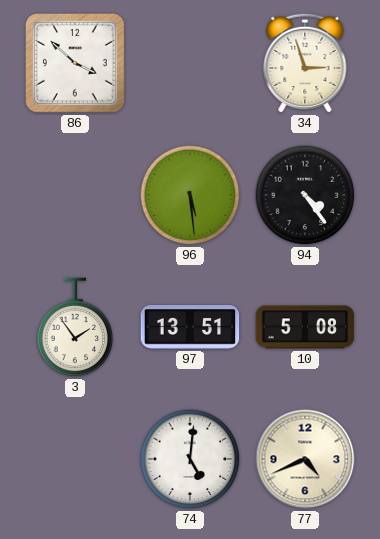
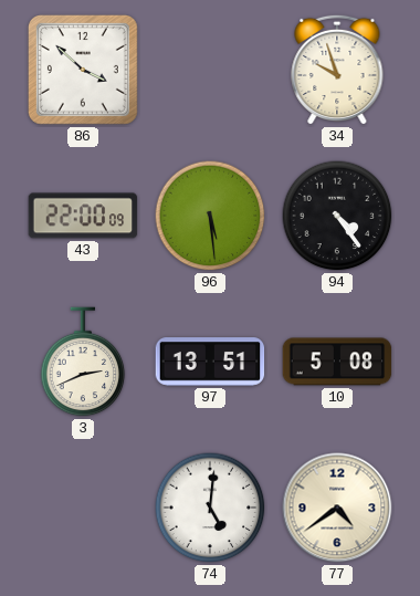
34: 2:57 -> 9:57
43: none -> 22:00
3: 1:54 -> 2:41
77: 4:41 -> 4:39
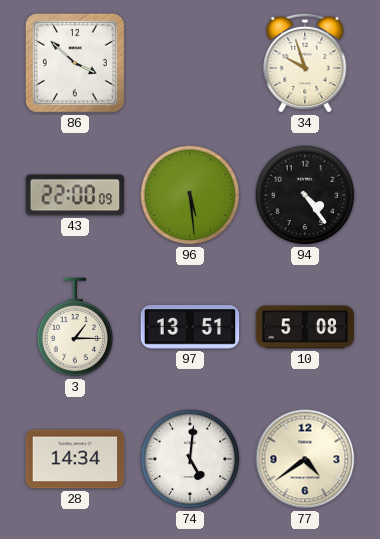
3: 2:41 -> 1:15
28: none -> 14:34
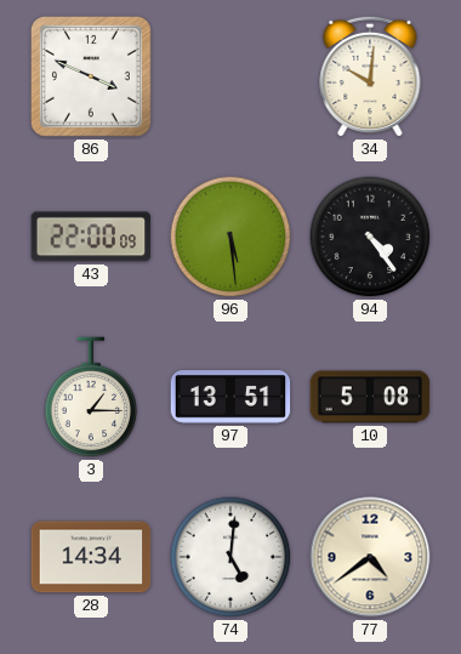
86: 3:52 -> 3:49
34: 9:57 -> 10:01
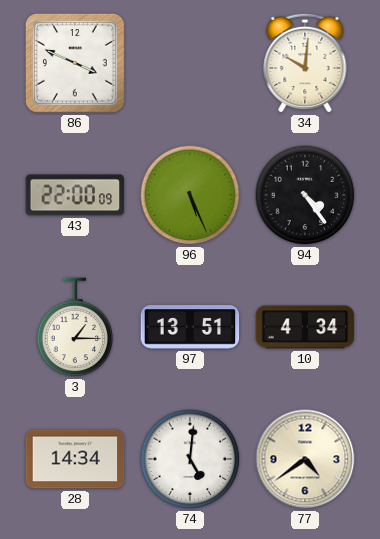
96: 5:29 -> 5:26
10: 5:08 -> 4:34
